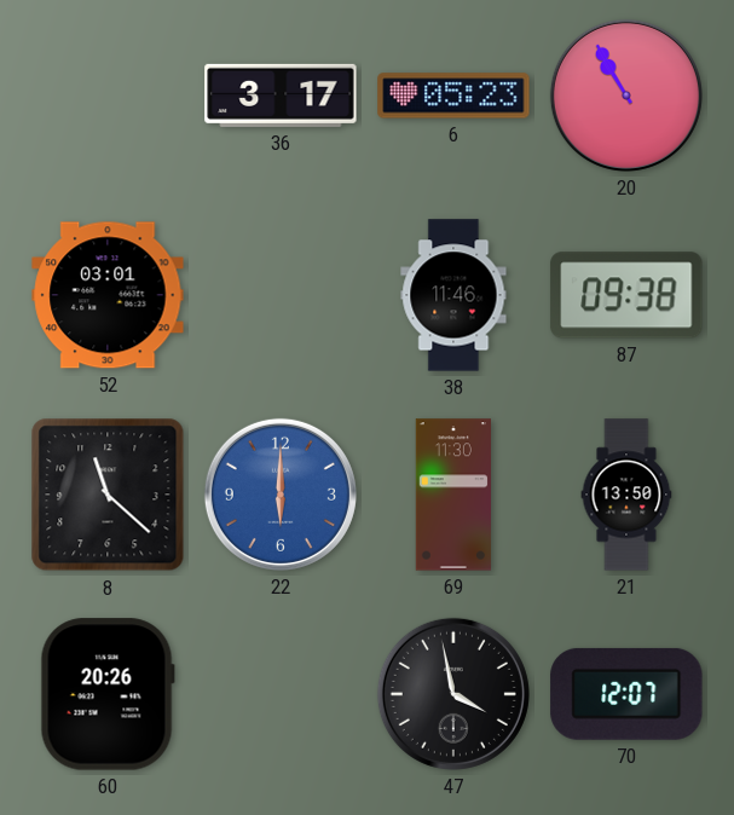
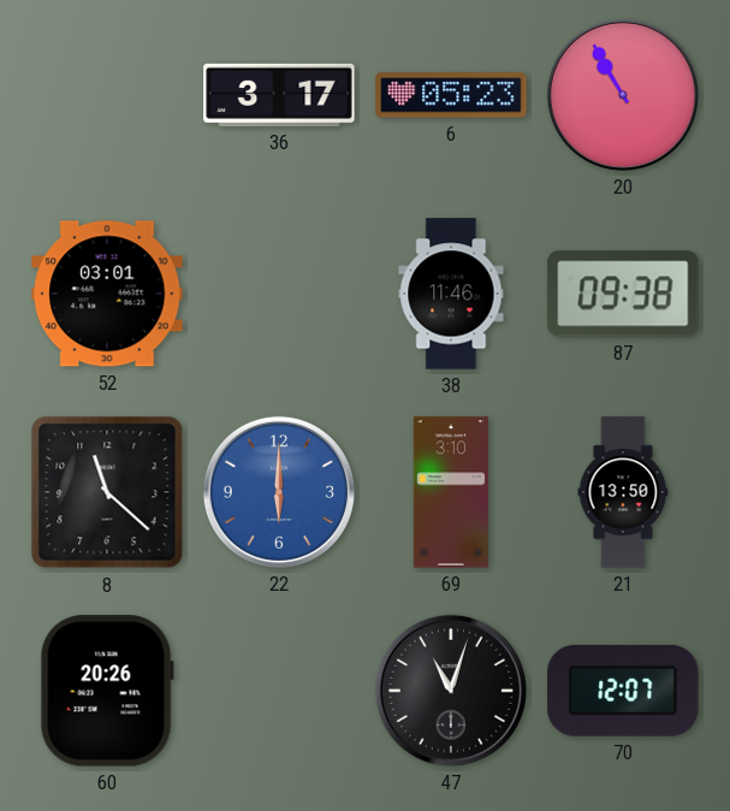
69: 11:30 -> 3:10
47: 3:58 -> 11:03
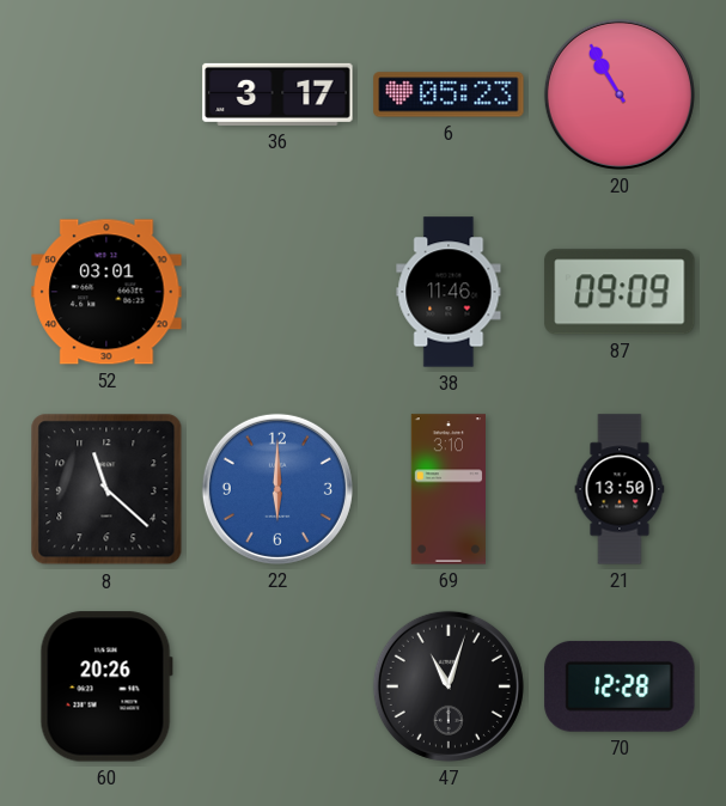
87: 09:38 -> 09:09
70: 12:07 -> 12:28
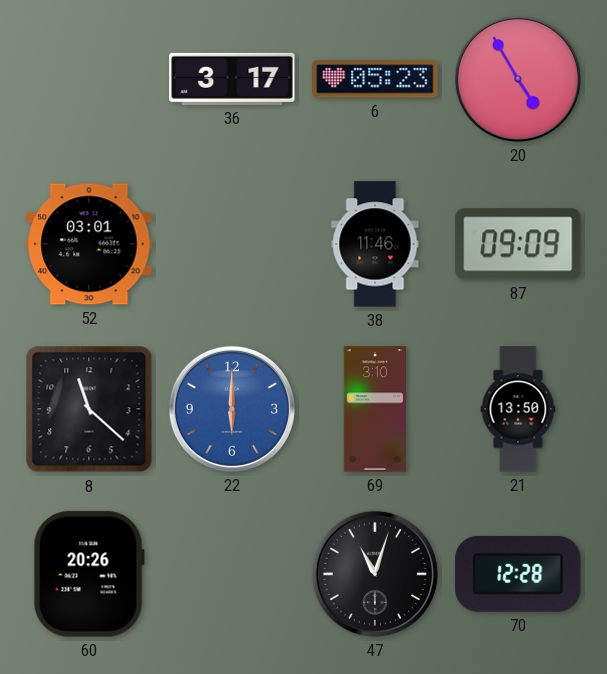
20: 10:55 -> 4:55
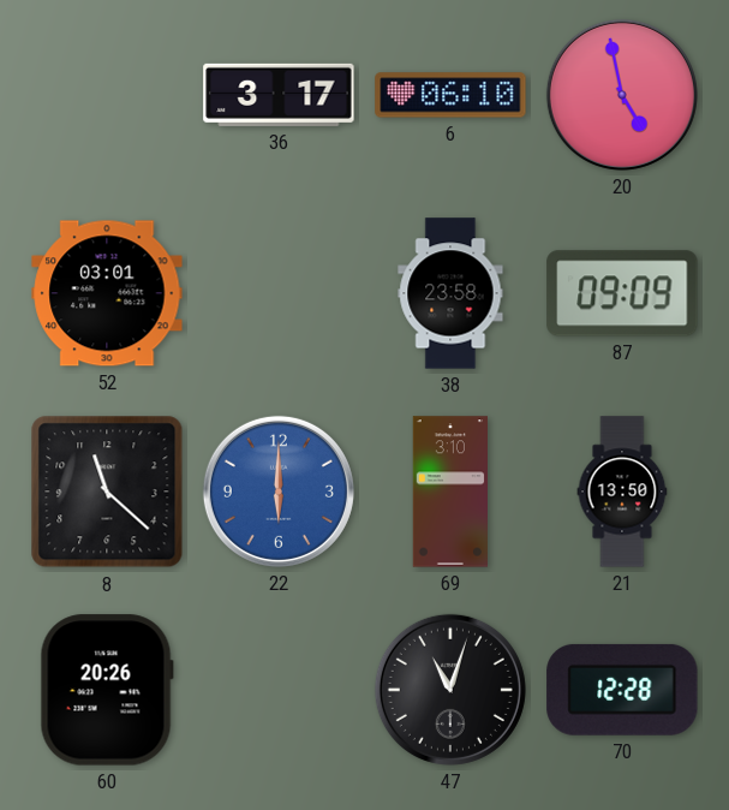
6: 05:23 -> 06:10
20: 4:55 -> 4:58
38: 11:46 -> 23:58
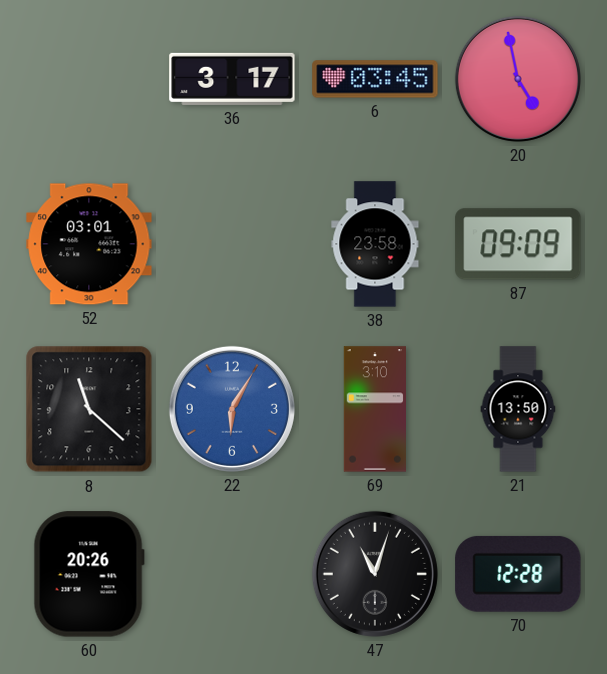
6: 06:10 -> 03:45
22: 6:00 -> 6:05
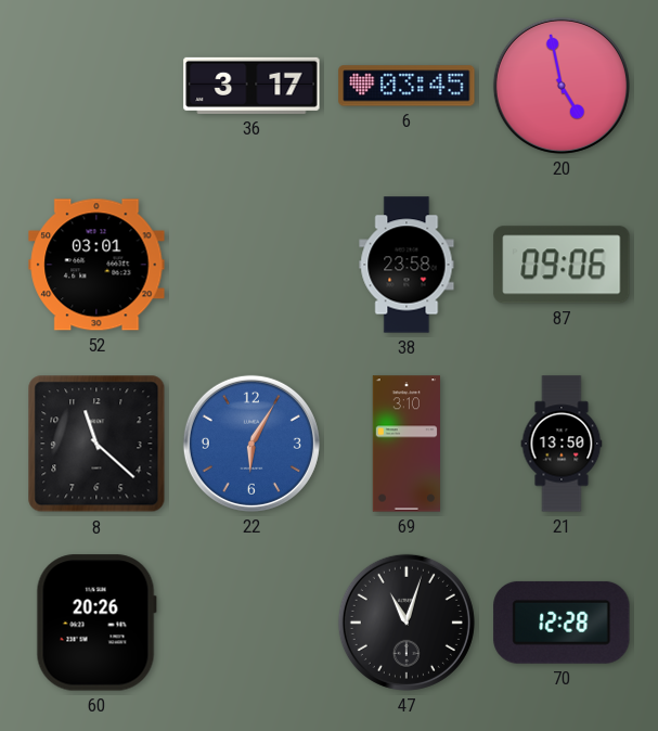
87: 09:09 -> 09:06
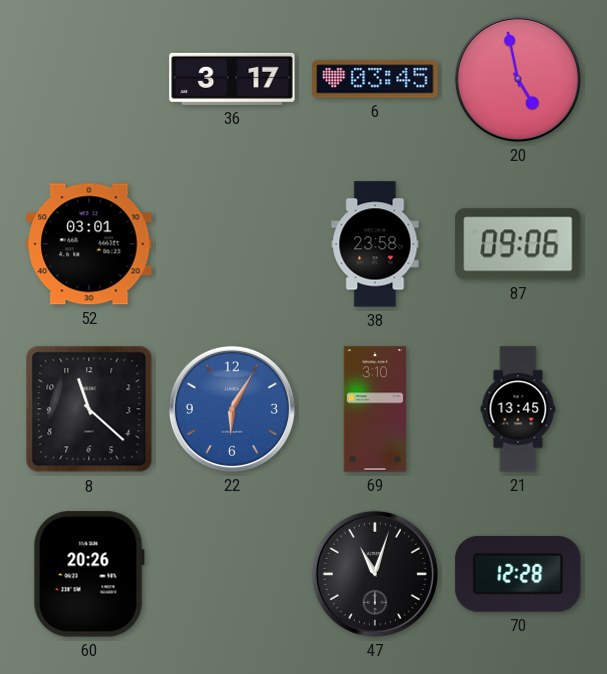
21: 13:50 -> 13:45
